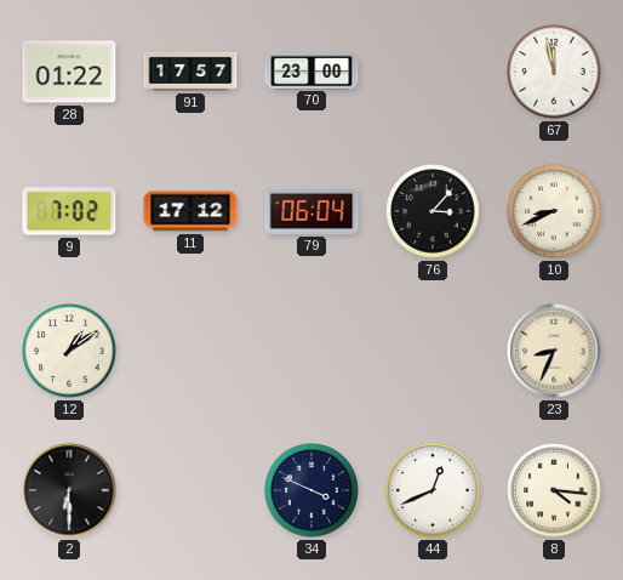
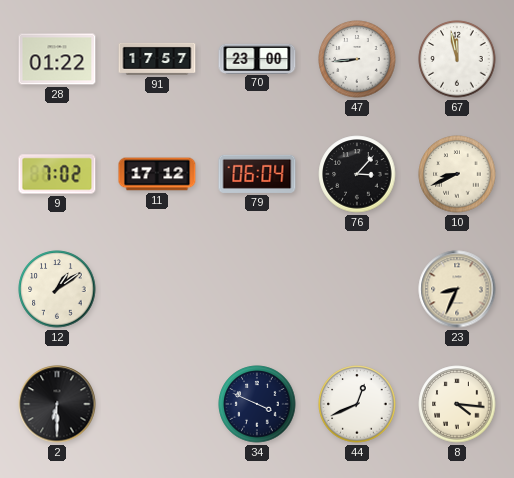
47: none -> 8:44
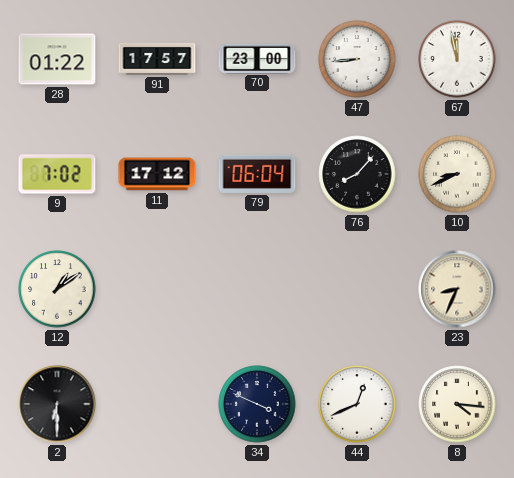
76: 3:07 -> 8:07
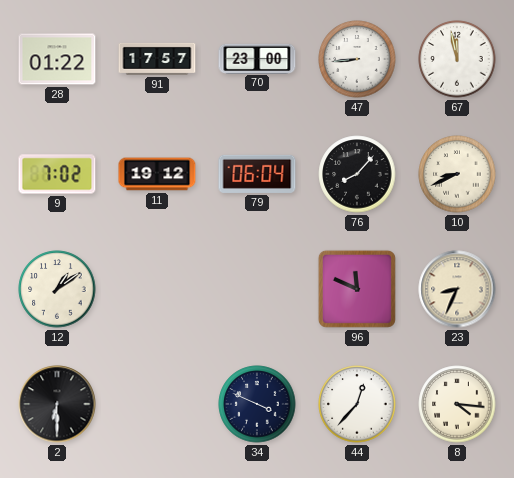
11: 17:12 -> 19:12
96: none -> 11:49
44: 12:41 -> 12:37
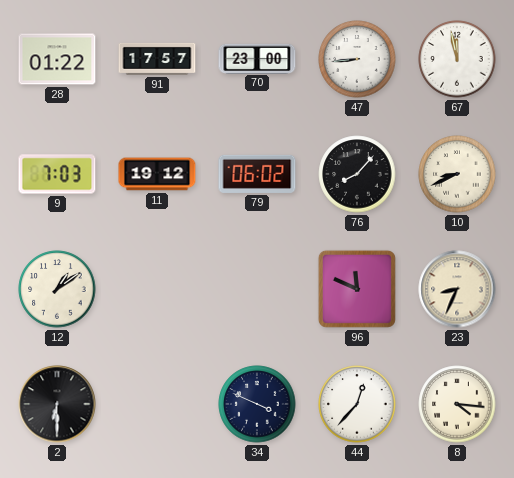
9: 7:02 -> 7:03
79: 06:04 -> 06:02
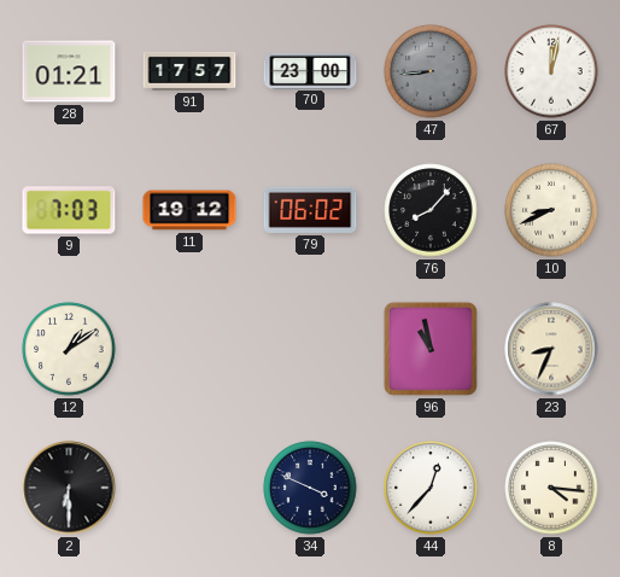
28: 01:22 -> 01:21
47 dial: white -> grey
67: 11:58 -> 12:02
96: 11:49 -> 10:58
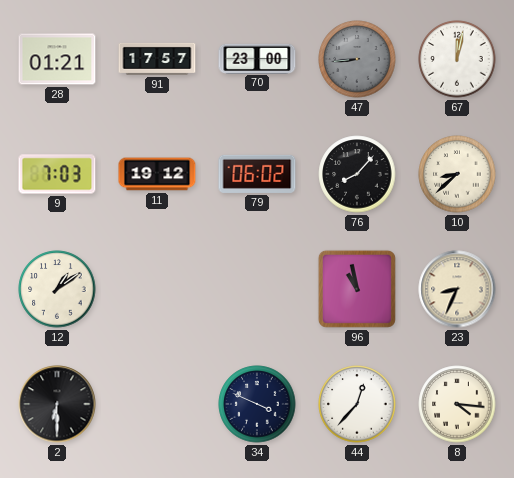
10: 8:41 -> 8:38
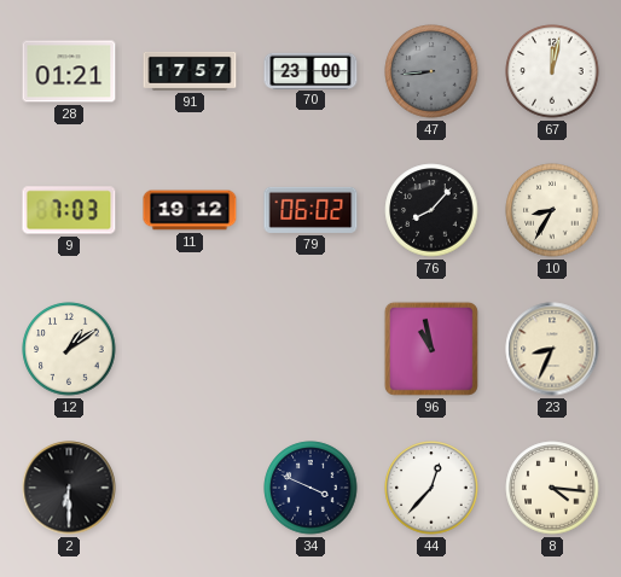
10: 8:38 -> 8:35
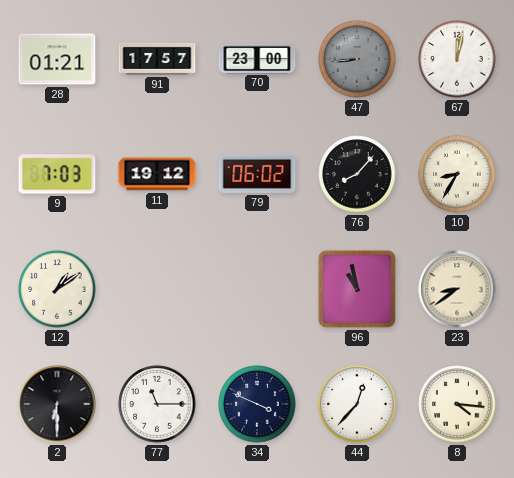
23: 8:34 -> 8:39
77: none -> 11:15
